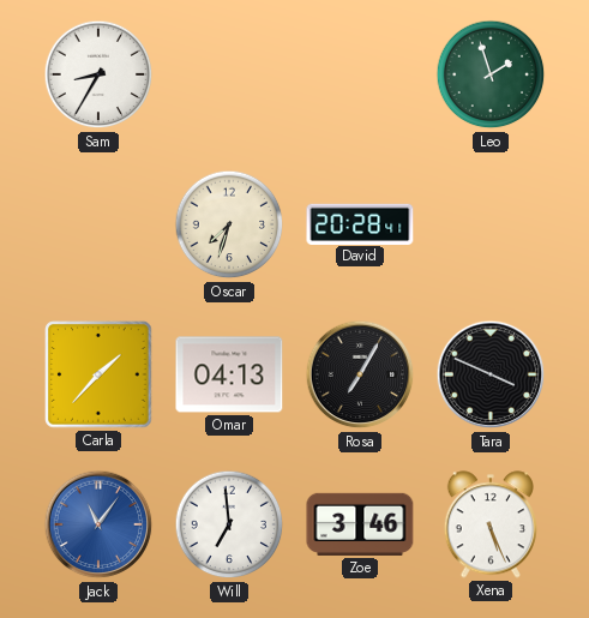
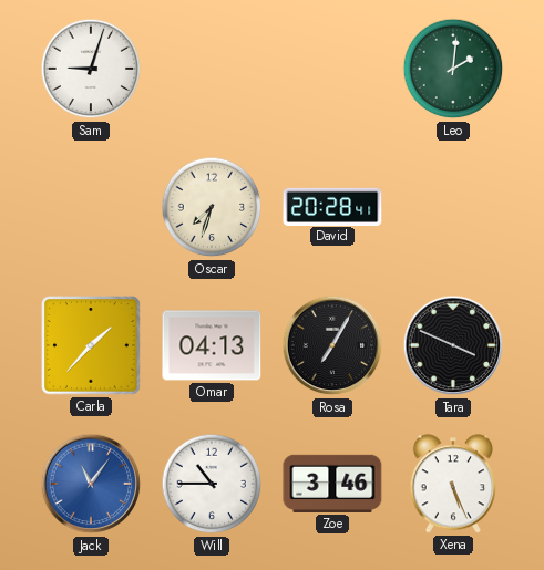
Sam: 8:35 -> 9:03
Leo: 1:57 -> 2:01
Will: 6:59 -> 10:45
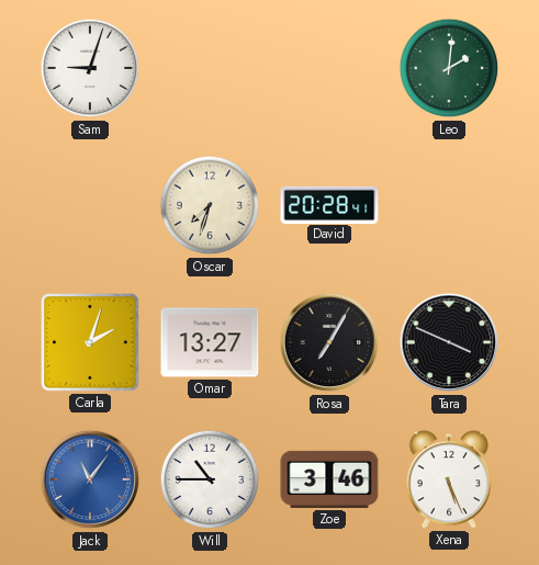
Carla: 1:37 -> 2:03
Omar: 04:13 -> 13:27
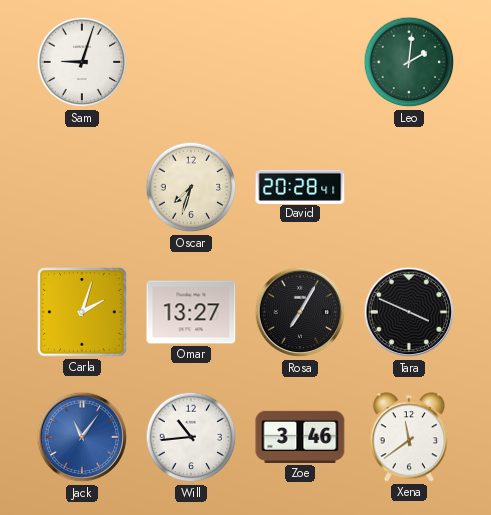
Will: 10:45 -> 10:44
Xena: 5:26 -> 11:39
